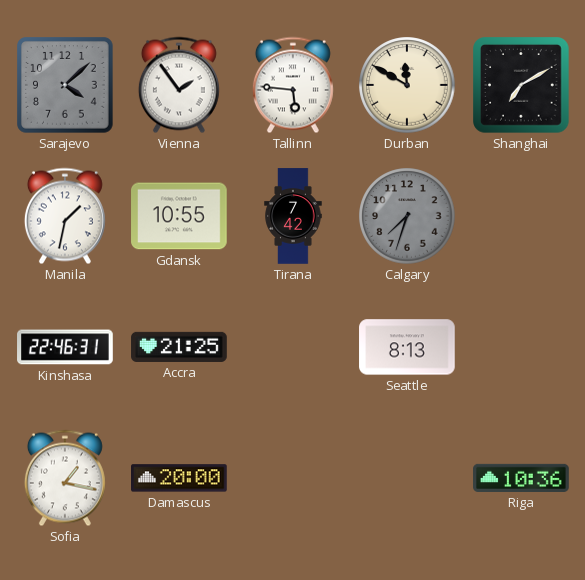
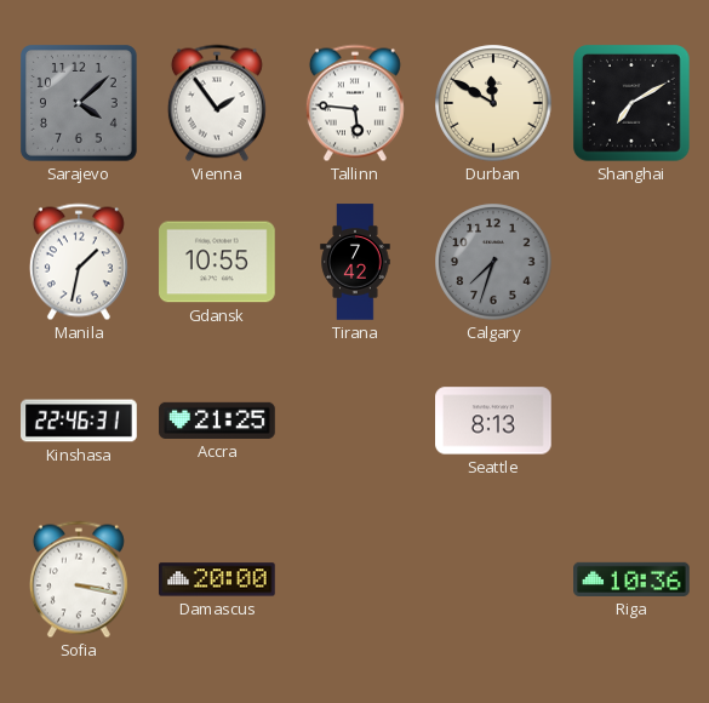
Sofia: 1:17 -> 3:17
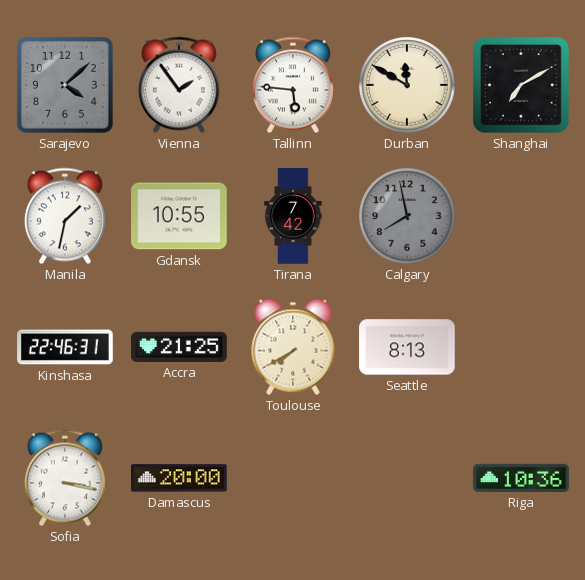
Calgary: 7:33 -> 7:58
Toulouse: none -> 7:40
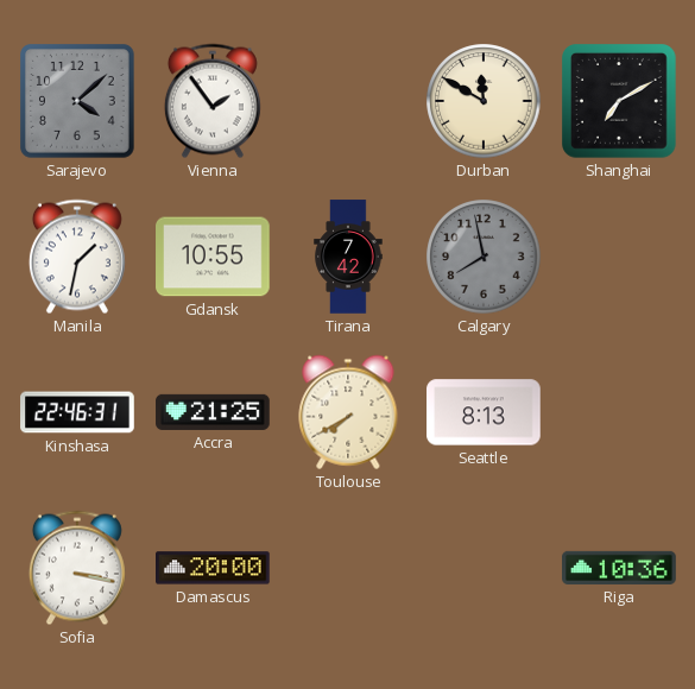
Tallinn: 5:46 -> none
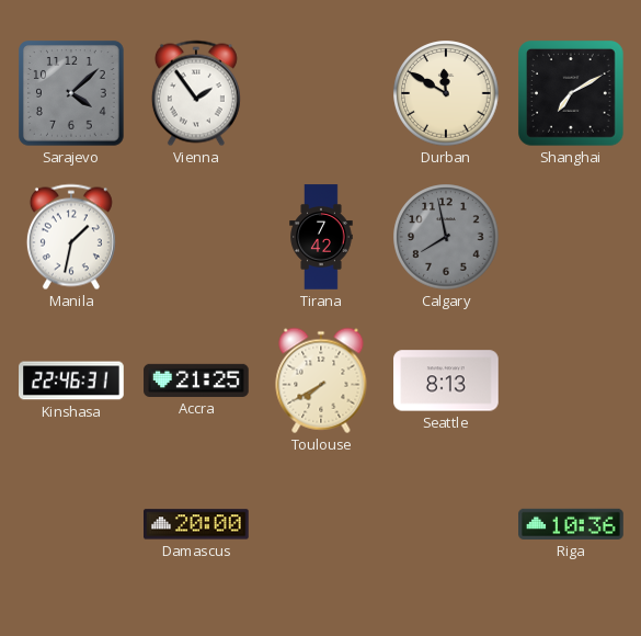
Gdansk: 10:55 -> none
Sofia: 3:17 -> none
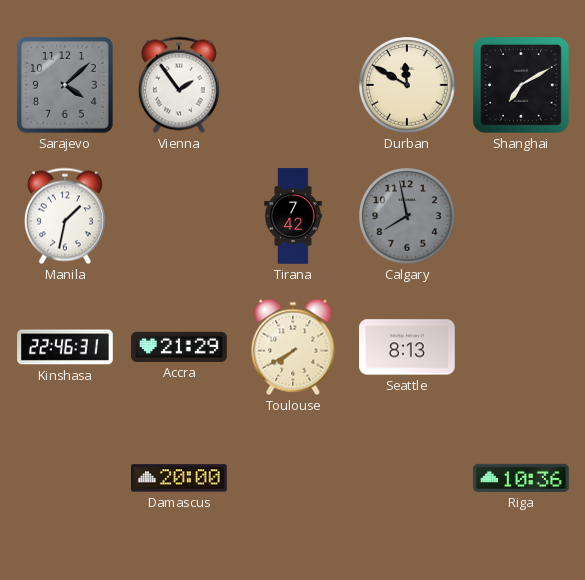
Accra: 21:25 -> 21:29
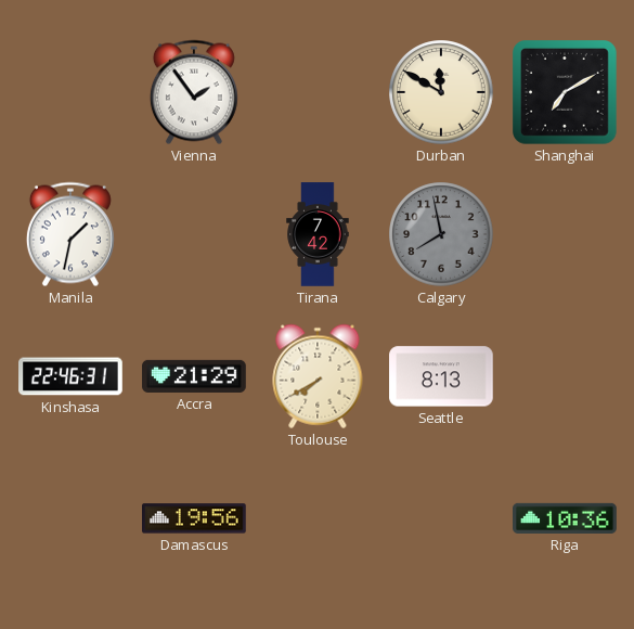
Sarajevo: 4:08 -> none
Damascus: 20:00 -> 19:56
